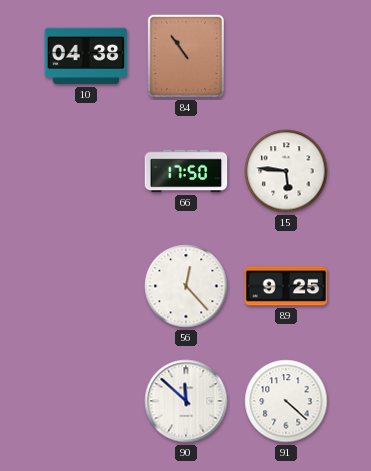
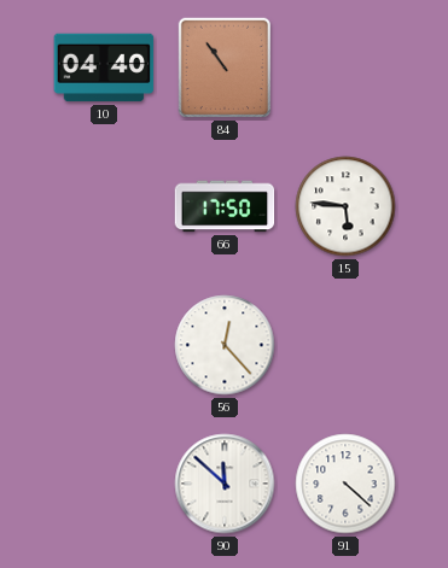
10: 04:38 -> 04:40
89: 9:25 -> none
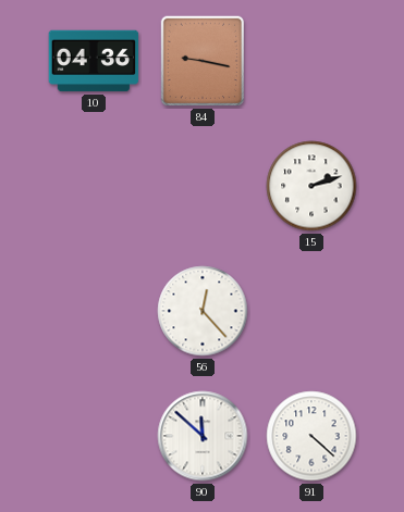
10: 04:40 -> 04:36
84: 10:54 -> 9:17
66: 17:50 -> none
15: 5:46 -> 2:12
